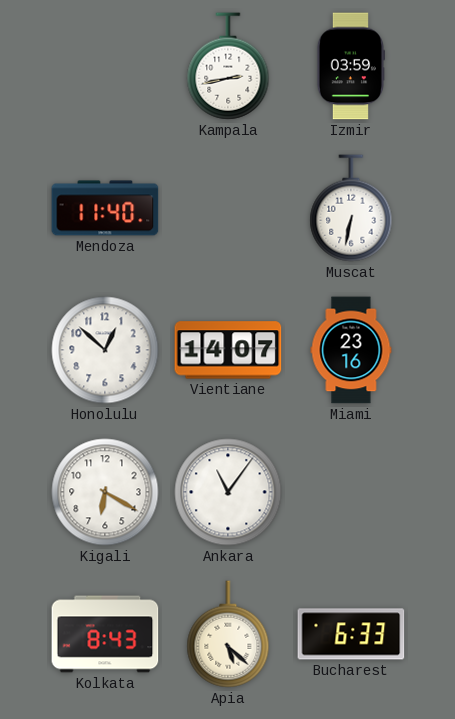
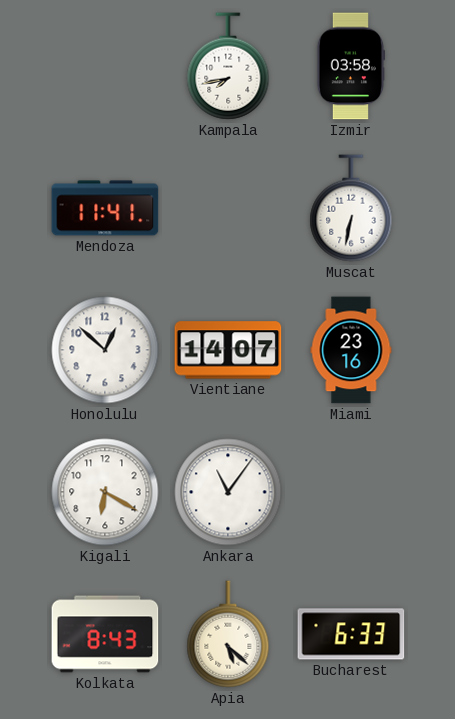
Kampala: 2:43 -> 7:43
Izmir: 03:59 -> 03:58
Mendoza: 11:40 -> 11:41
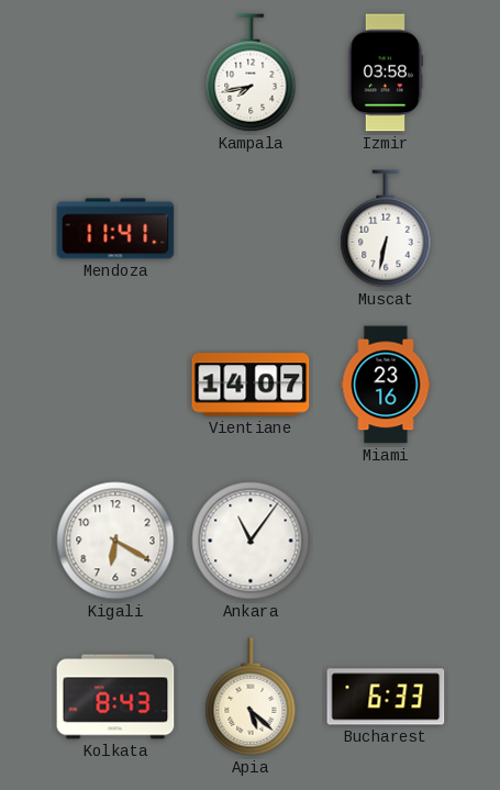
Honolulu: 12:52 -> none
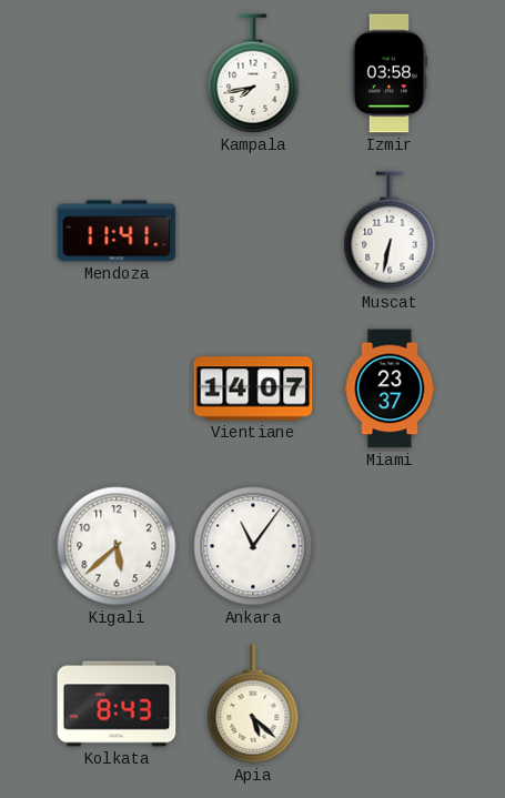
Miami: 23:16 -> 23:37
Kigali: 6:20 -> 5:38
Bucharest: 6:33 -> none
